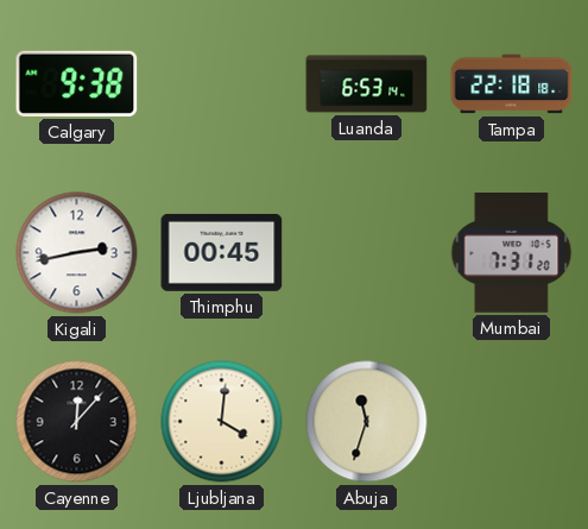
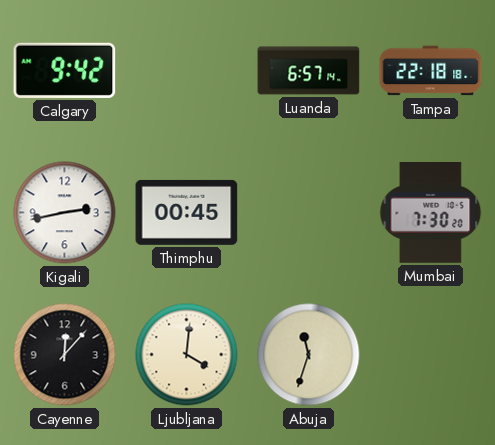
Calgary: 9:38 -> 9:42
Luanda: 6:53 -> 6:57
Mumbai: 7:31 -> 7:30
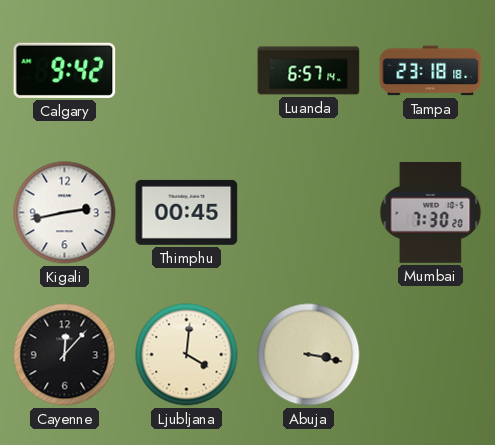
Tampa: 22:18 -> 23:18
Abuja: 11:33 -> 3:17
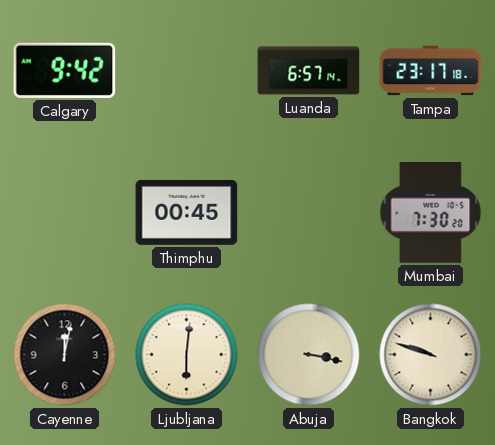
Tampa: 23:18 -> 23:17
Kigali: 2:43 -> none
Cayenne: 12:07 -> 12:02
Ljubljana: 4:01 -> 6:01
Bangkok: none -> 9:48
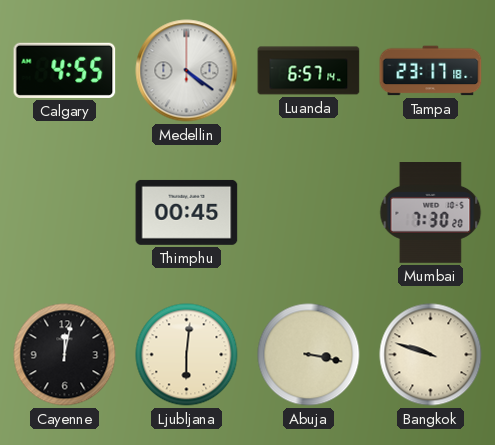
Calgary: 9:42 -> 4:55
Medellin: none -> 4:21
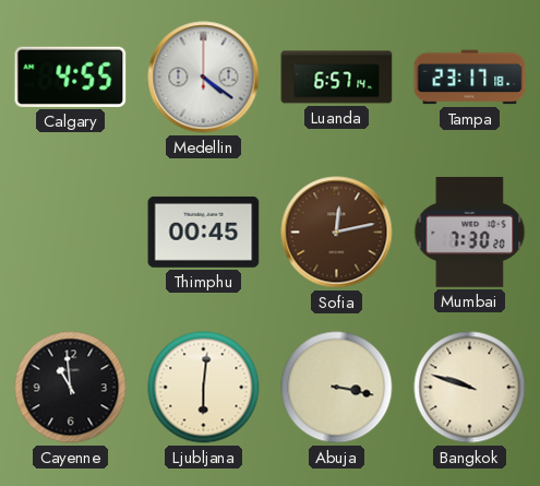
Sofia: none -> 12:13
Cayenne: 12:02 -> 10:59
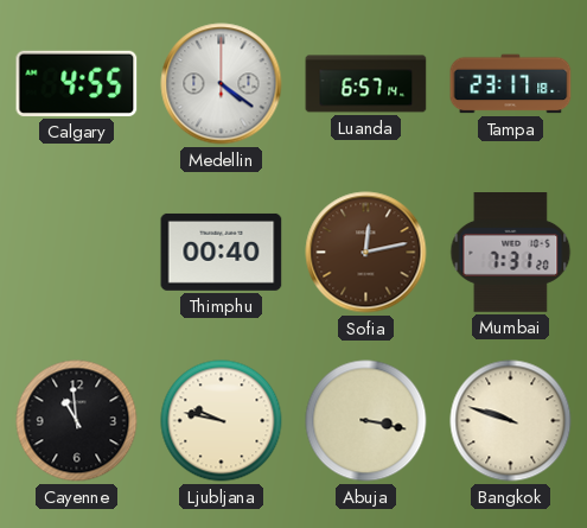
Thimphu: 00:45 -> 00:40
Mumbai: 7:30 -> 7:31
Ljubljana: 6:01 -> 9:47
